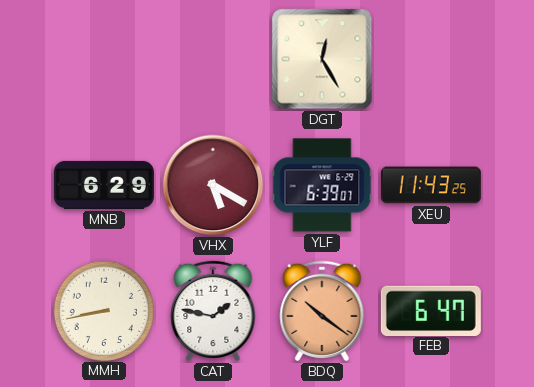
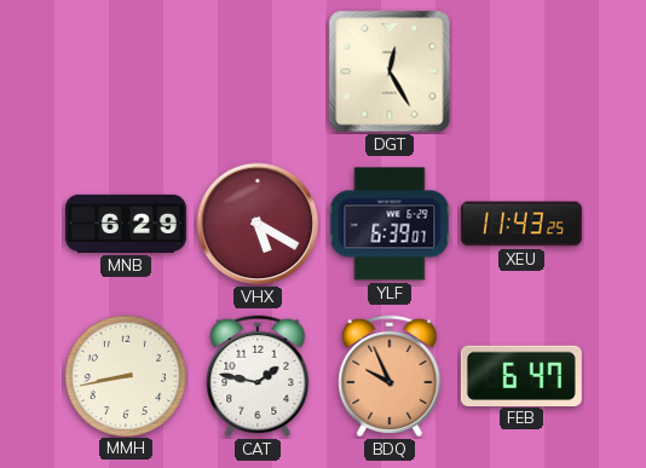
BDQ: 10:21 -> 9:56
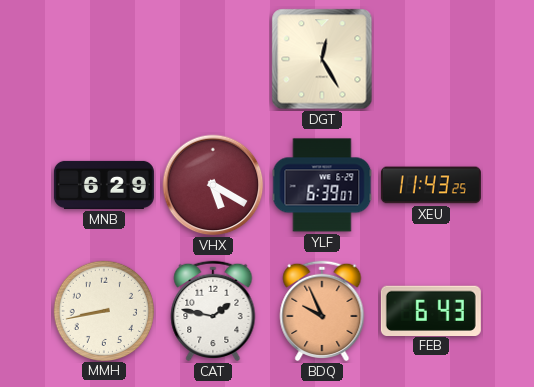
FEB: 6:47 -> 6:43
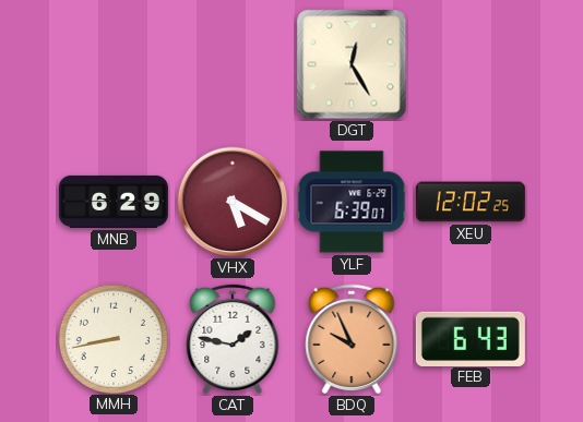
XEU: 11:43 -> 12:02
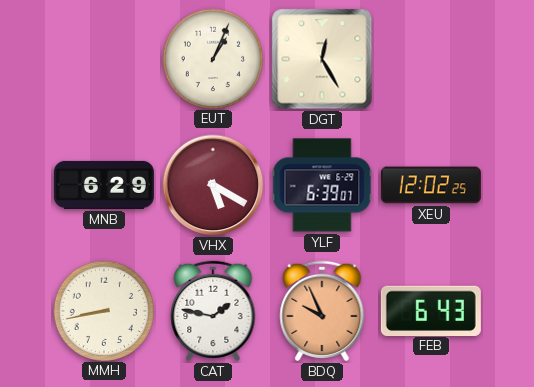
EUT: none -> 1:04
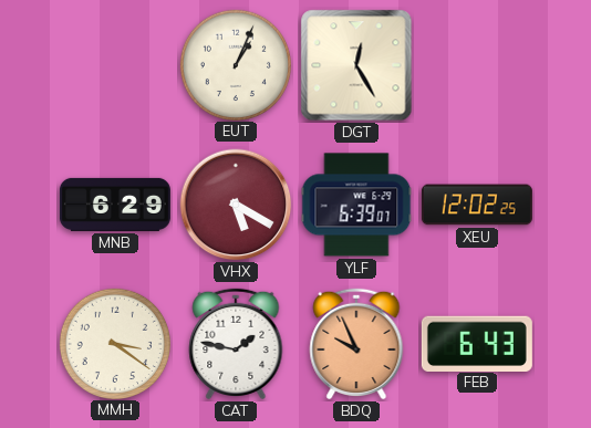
MMH: 8:43 -> 3:21
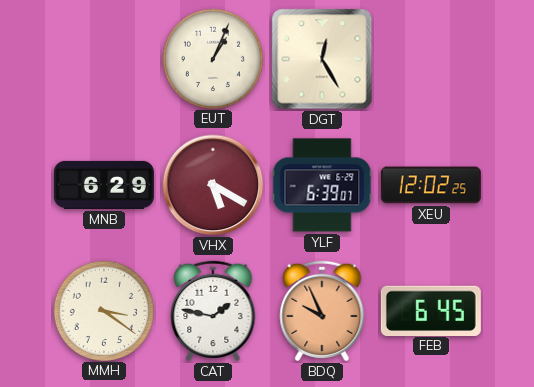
FEB: 6:43 -> 6:45
